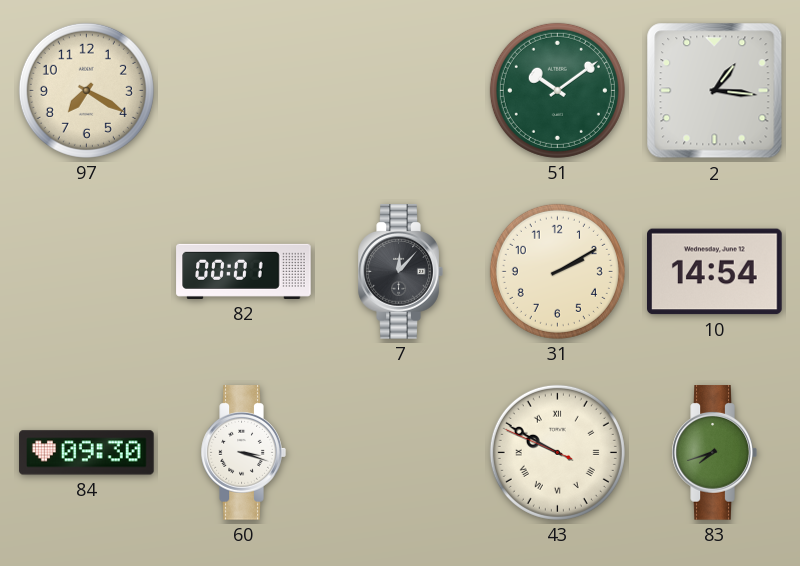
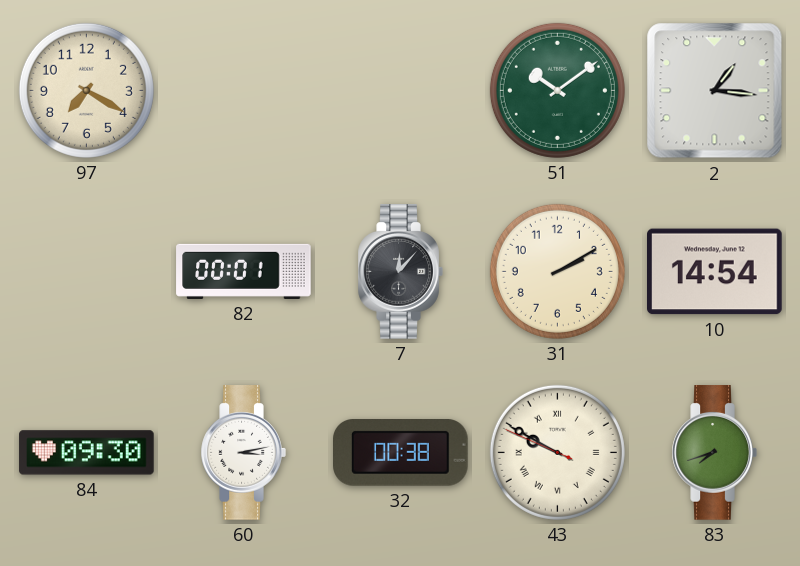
60: 3:18 -> 3:13
32: none -> 00:38
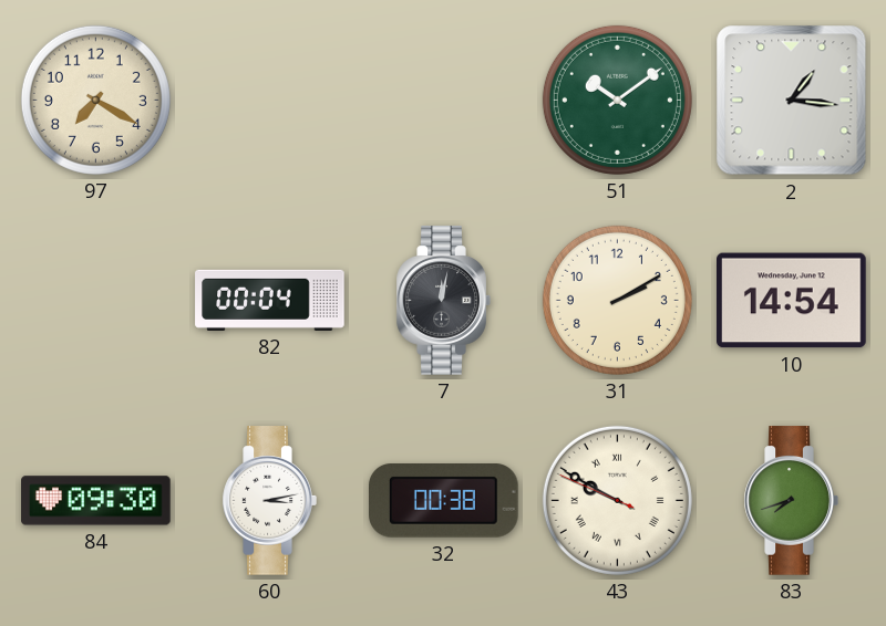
82: 00:01 -> 00:04
7: 12:07 -> 12:02
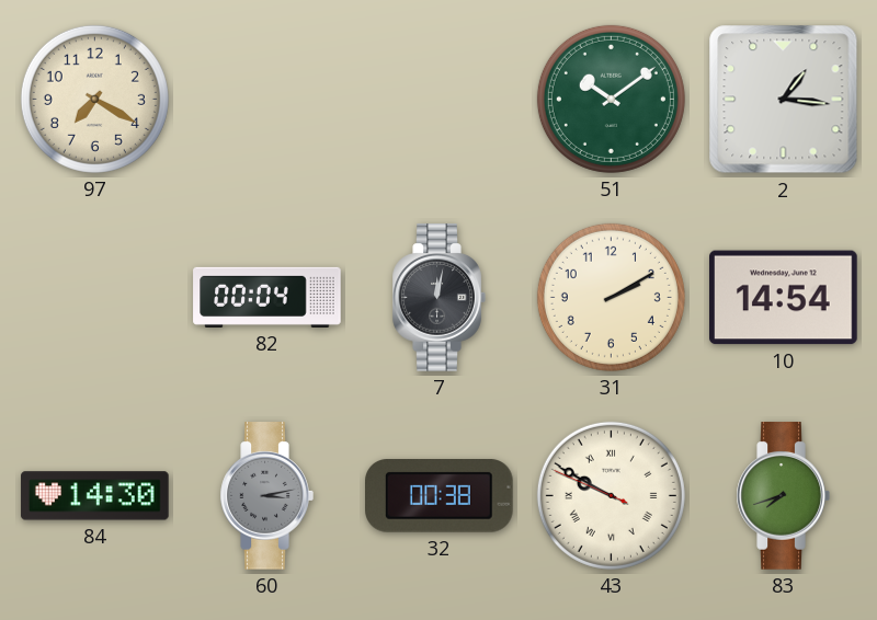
84: 09:30 -> 14:30
60 dial: white -> grey
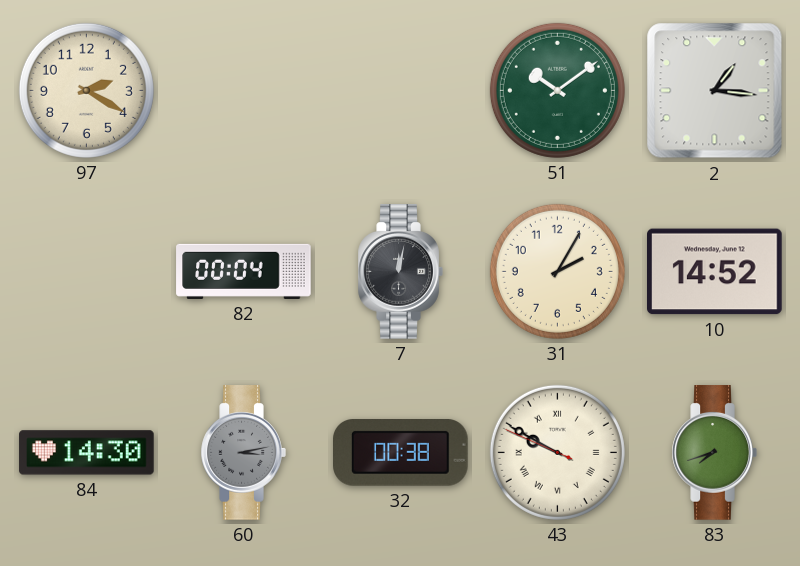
97: 7:20 -> 2:20
31: 2:10 -> 2:05
10: 14:54 -> 14:52
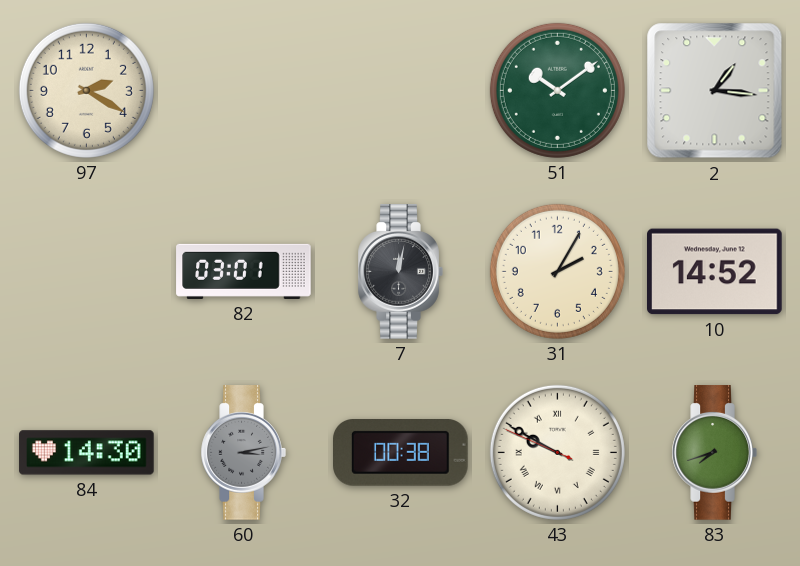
82: 00:04 -> 03:01
